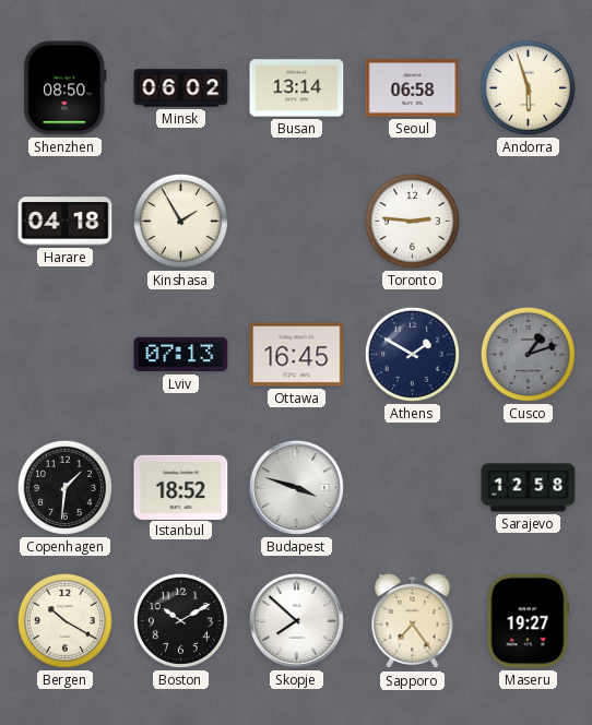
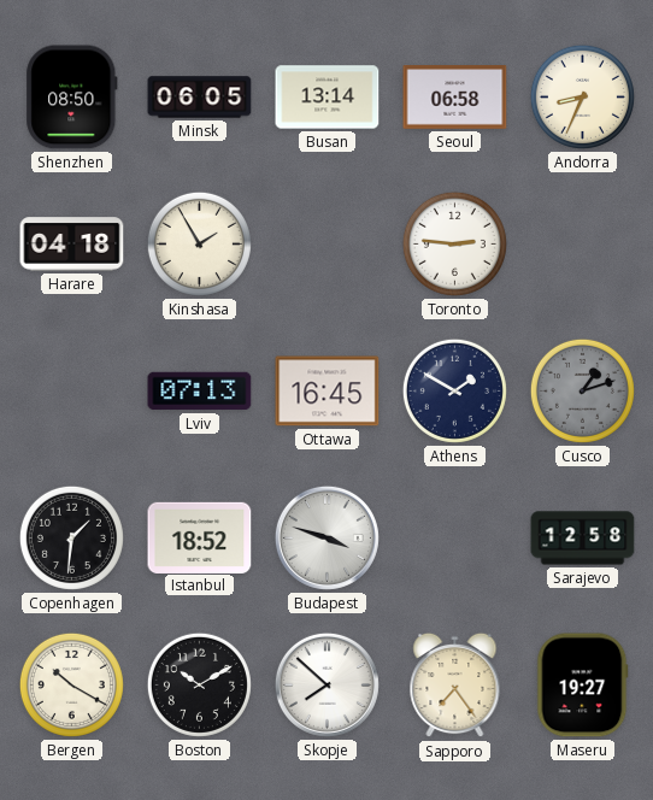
Minsk: 06:02 -> 06:05
Andorra: 5:57 -> 8:34
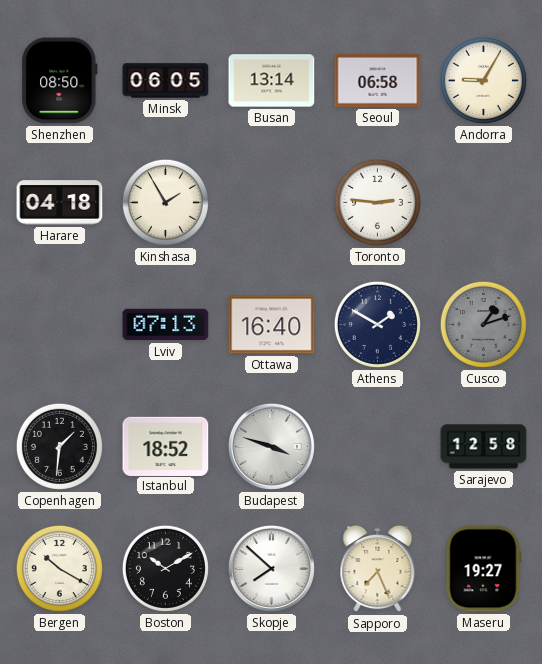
Andorra: 8:34 -> 9:05
Ottawa: 16:45 -> 16:40
Sapporo: 7:24 -> 7:26
